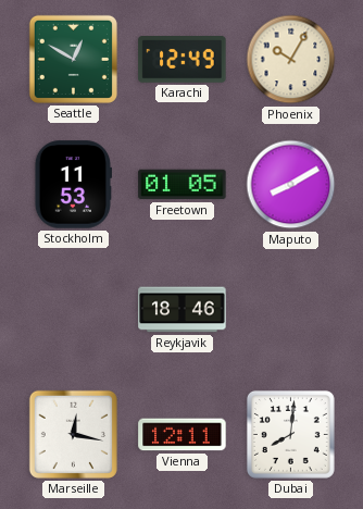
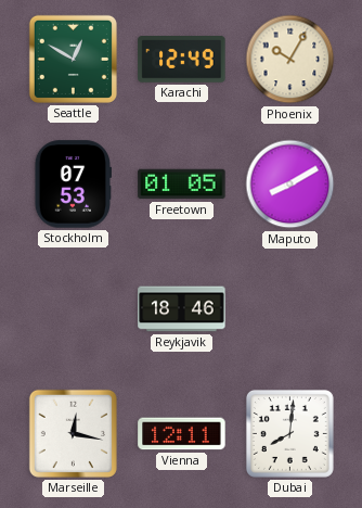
Stockholm: 11:53 -> 07:53
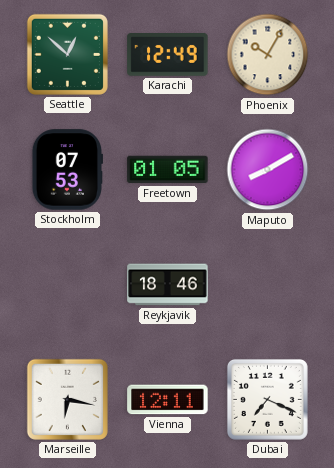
Seattle: 12:50 -> 12:52
Marseille: 12:17 -> 6:17
Dubai: 8:01 -> 7:19
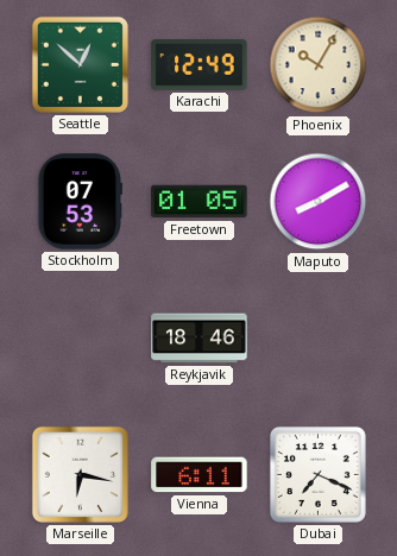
Vienna: 12:11 -> 6:11
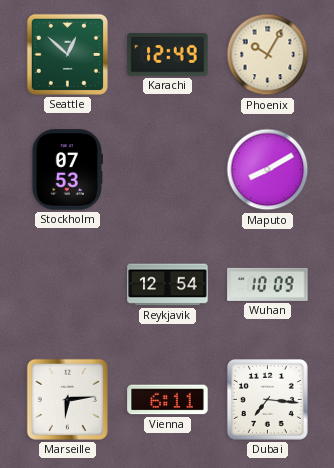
Freetown: 01:05 -> none
Reykjavik: 18:46 -> 12:54
Wuhan: none -> 10:09
Marseille: 6:17 -> 6:14
Dubai: 7:19 -> 7:16
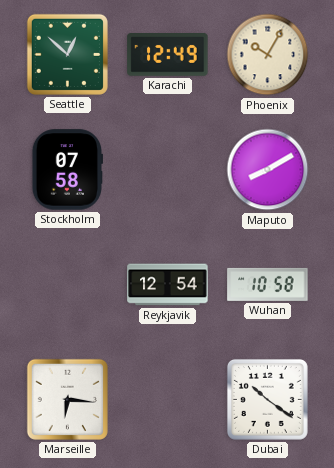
Stockholm: 07:53 -> 07:58
Wuhan: 10:09 -> 10:58
Marseille: 6:14 -> 6:16
Vienna: 6:11 -> none
Dubai: 7:16 -> 10:21
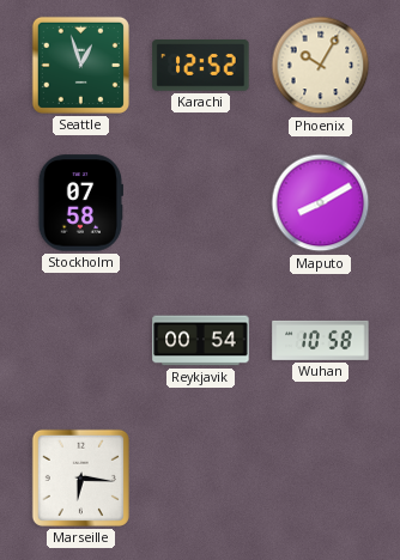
Seattle: 12:52 -> 12:57
Karachi: 12:49 -> 12:52
Reykjavik: 12:54 -> 00:54
Dubai: 10:21 -> none
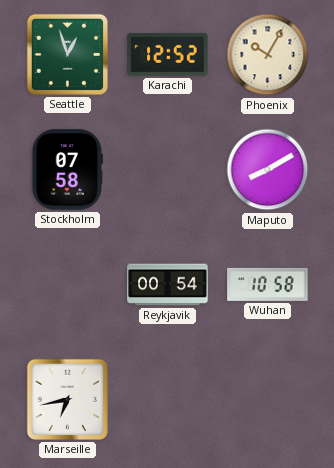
Marseille: 6:16 -> 6:43
